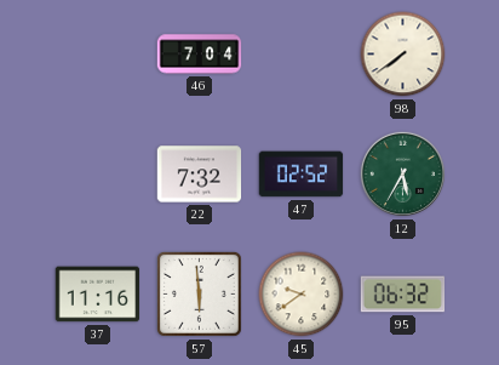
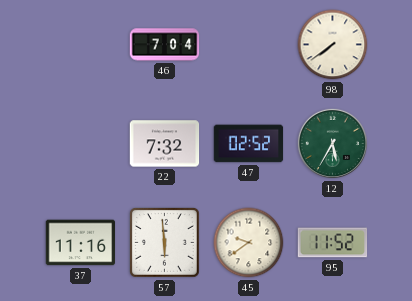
95: 06:32 -> 11:52
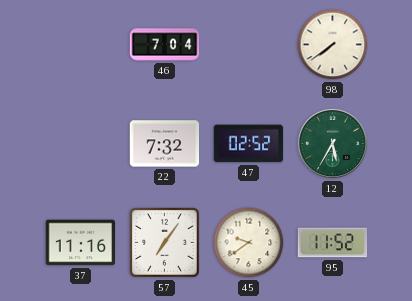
57: 5:59 -> 7:06
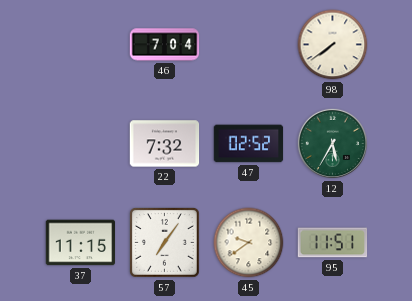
37: 11:16 -> 11:15
95: 11:52 -> 11:51
